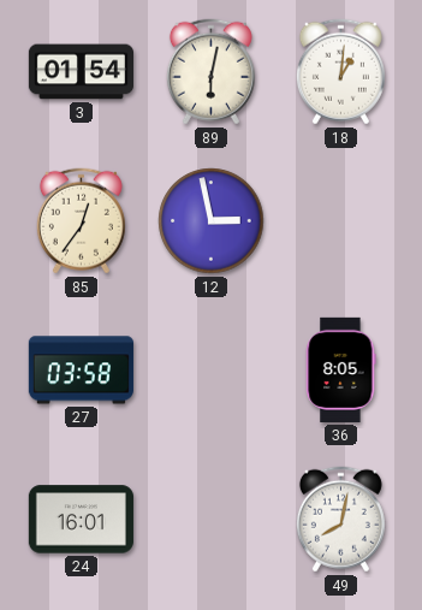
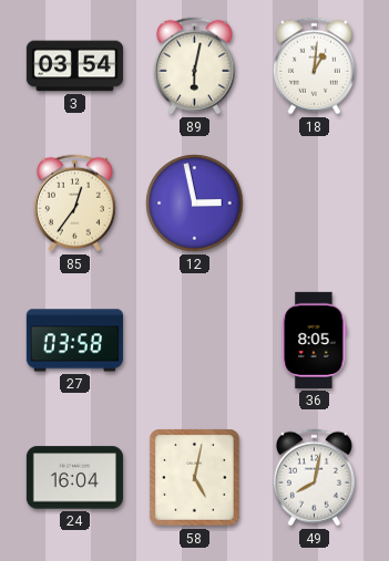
3: 01:54 -> 03:54
24: 16:01 -> 16:04
58: none -> 5:02
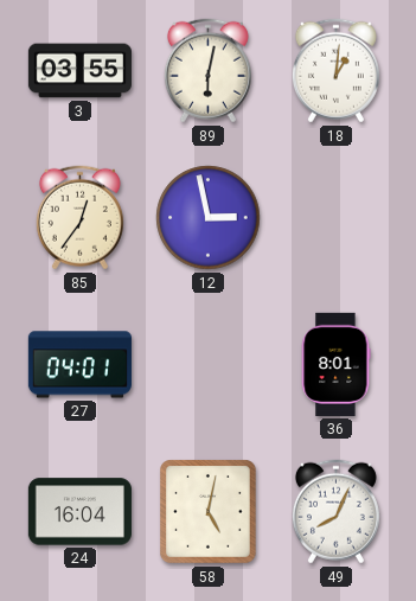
3: 03:54 -> 03:55
27: 03:58 -> 04:01
36: 8:05 -> 8:01
49: 8:02 -> 8:04
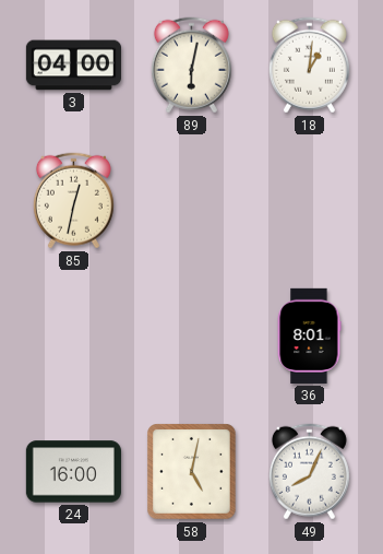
3: 03:55 -> 04:00
85: 12:36 -> 12:32
12: 2:58 -> none
27: 04:01 -> none
24: 16:04 -> 16:00
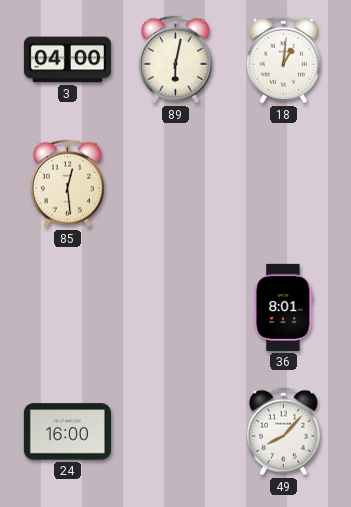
85: 12:32 -> 12:29
58: 5:02 -> none
49: 8:04 -> 8:07
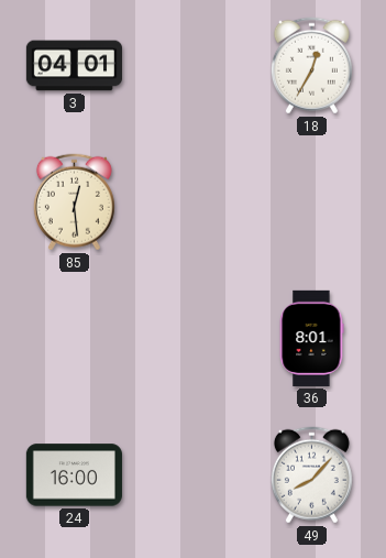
3: 04:00 -> 04:01
89: 6:02 -> none
18: 1:01 -> 12:35
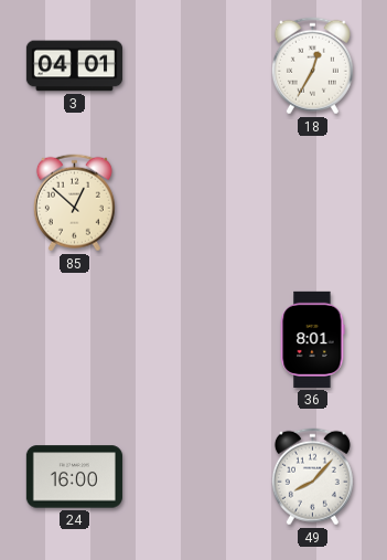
85: 12:29 -> 12:52
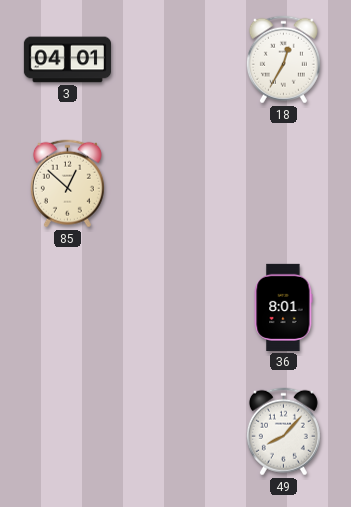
24: 16:00 -> none
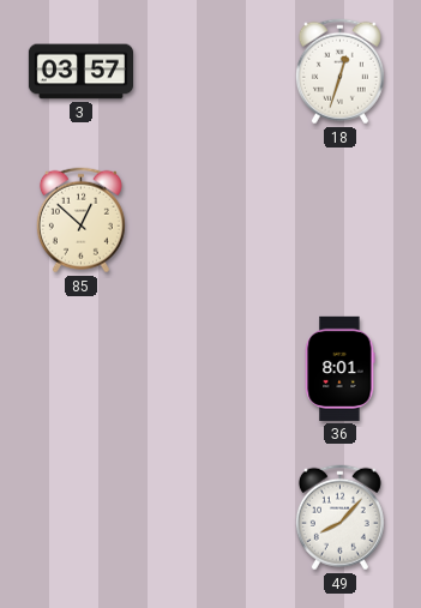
3: 04:01 -> 03:57
18: 12:35 -> 12:33
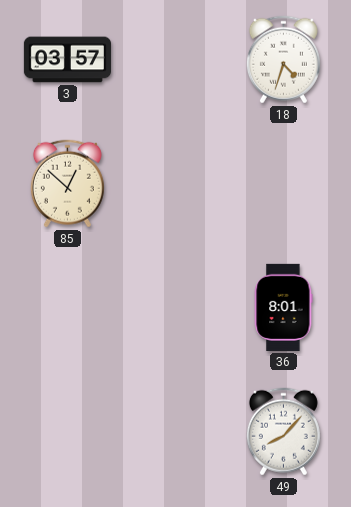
18: 12:33 -> 4:33
